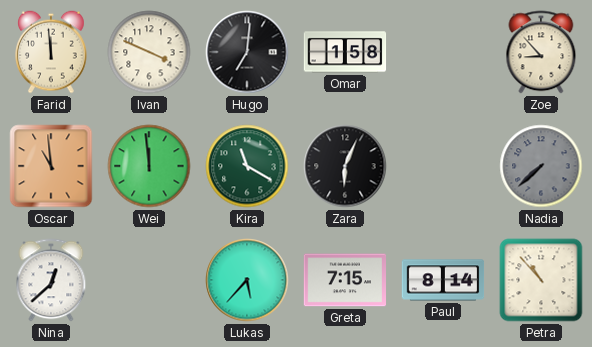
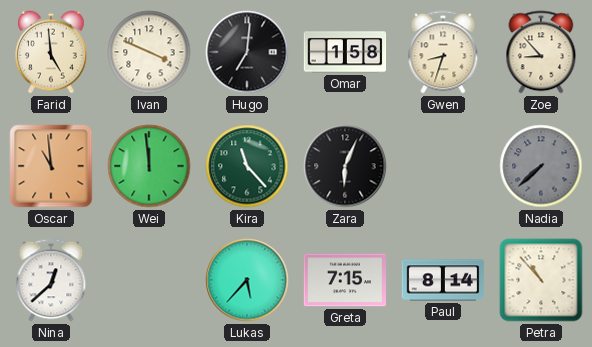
Farid: 11:59 -> 4:59
Gwen: none -> 8:33
Kira: 11:20 -> 11:23
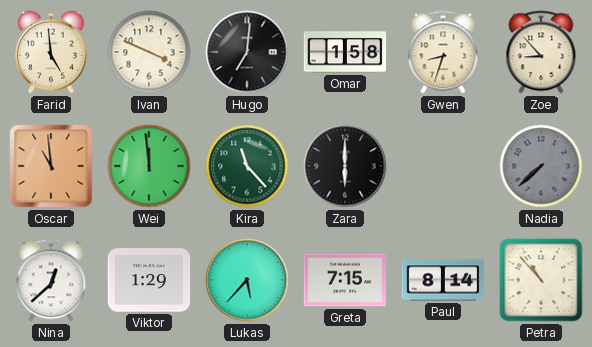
Zara: 6:04 -> 6:00
Viktor: none -> 1:29
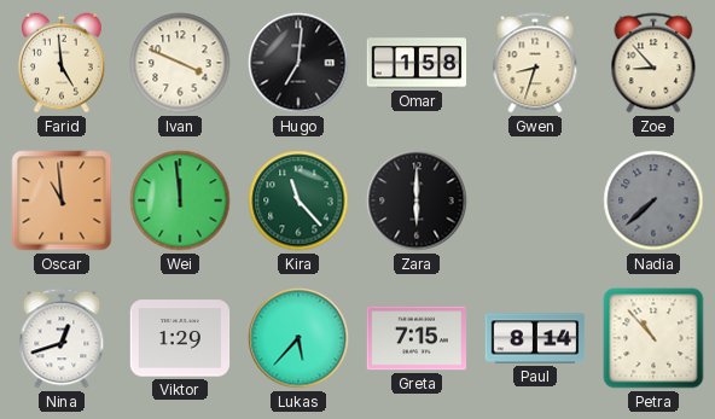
Nina: 12:38 -> 12:42
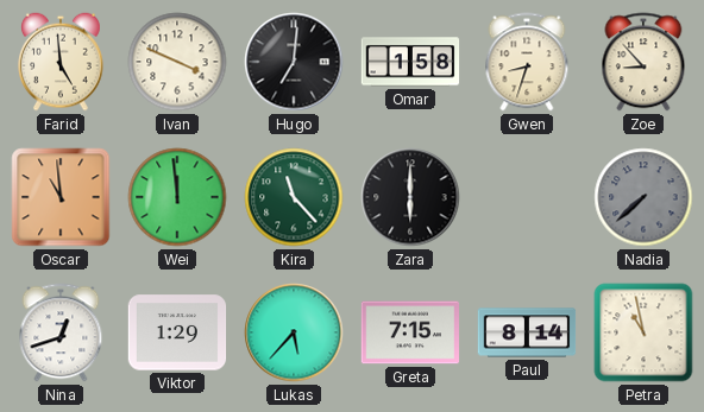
Petra: 10:53 -> 10:58
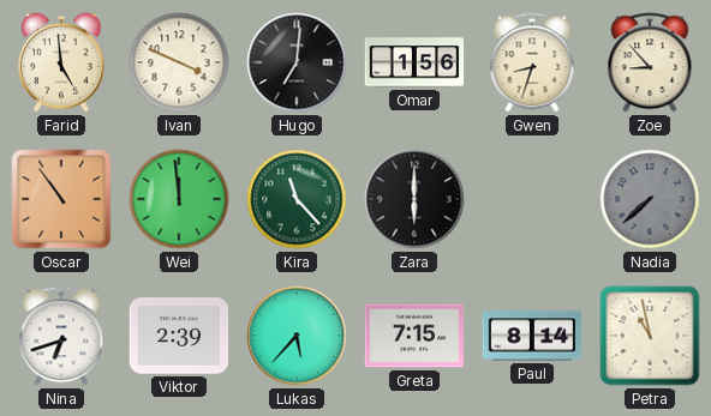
Omar: 1:58 -> 1:56
Oscar: 10:59 -> 10:54
Nina: 12:42 -> 6:42
Viktor: 1:29 -> 2:39
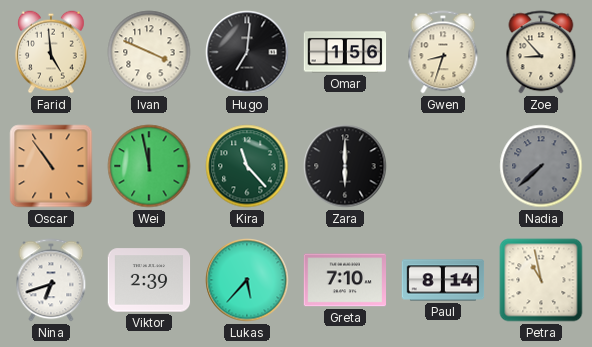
Wei: 11:59 -> 11:58
Greta: 7:15 -> 7:10
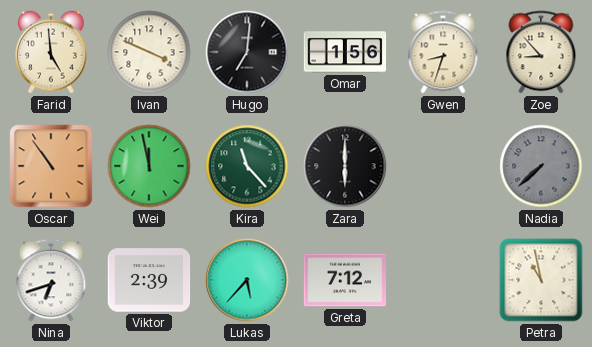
Greta: 7:10 -> 7:12
Paul: 8:14 -> none
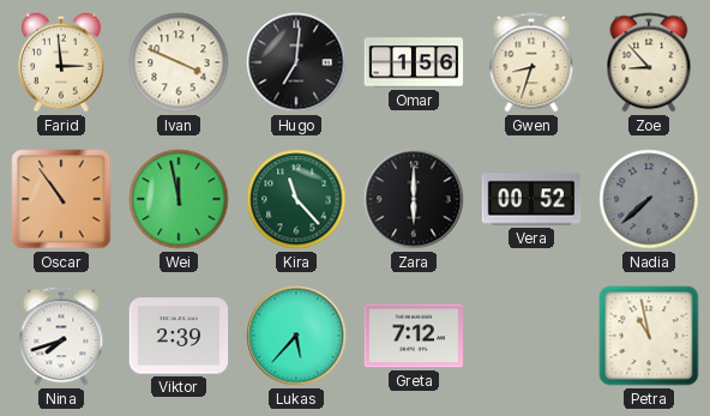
Farid: 4:59 -> 2:59
Vera: none -> 00:52
Nina: 6:42 -> 7:42
